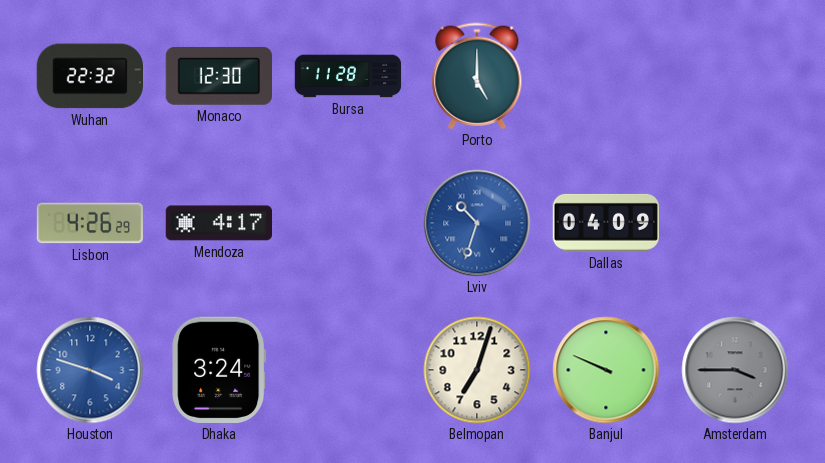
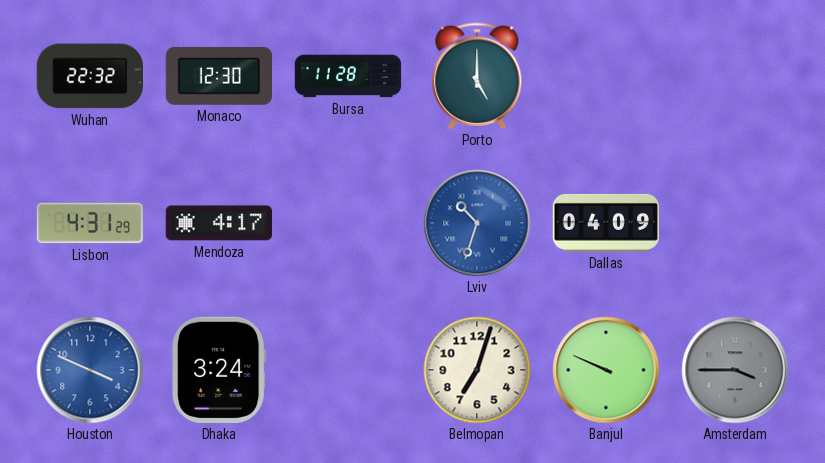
Lisbon: 4:26 -> 4:31
Houston: 3:48 -> 3:49
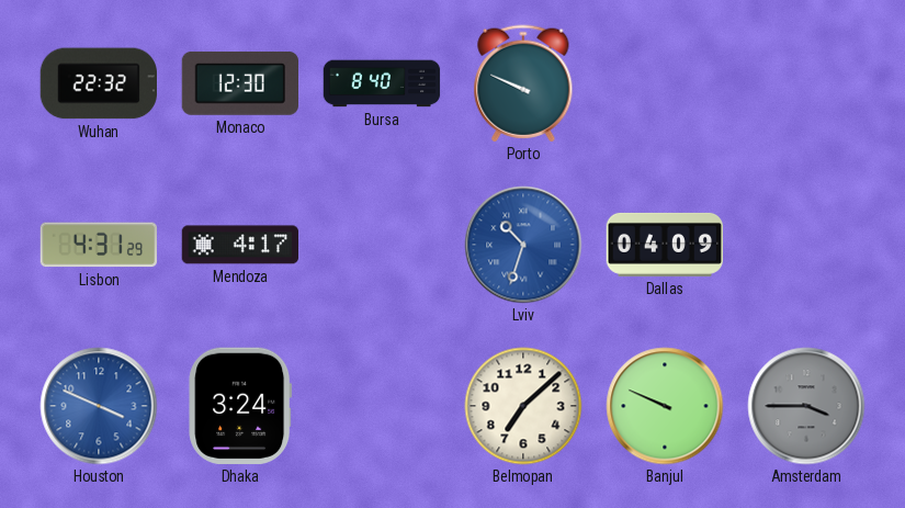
Bursa: 11:28 -> 8:40
Porto: 5:00 -> 9:49
Belmopan: 7:03 -> 7:08
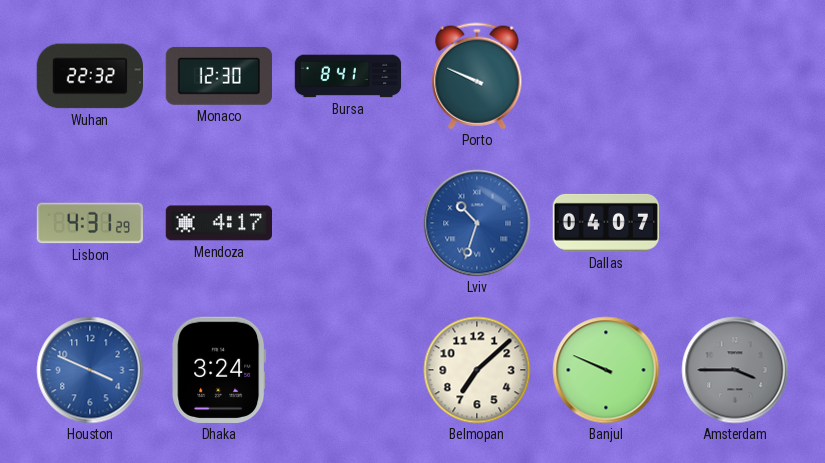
Bursa: 8:40 -> 8:41
Dallas: 04:09 -> 04:07
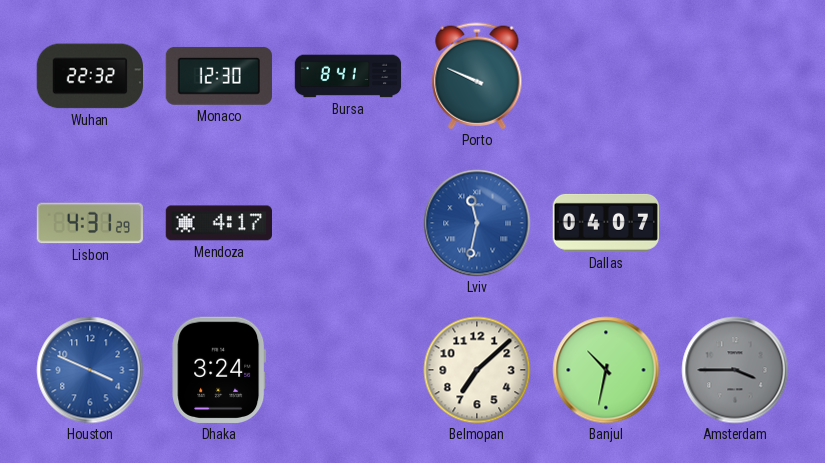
Lviv: 10:33 -> 11:32
Banjul: 9:49 -> 10:32
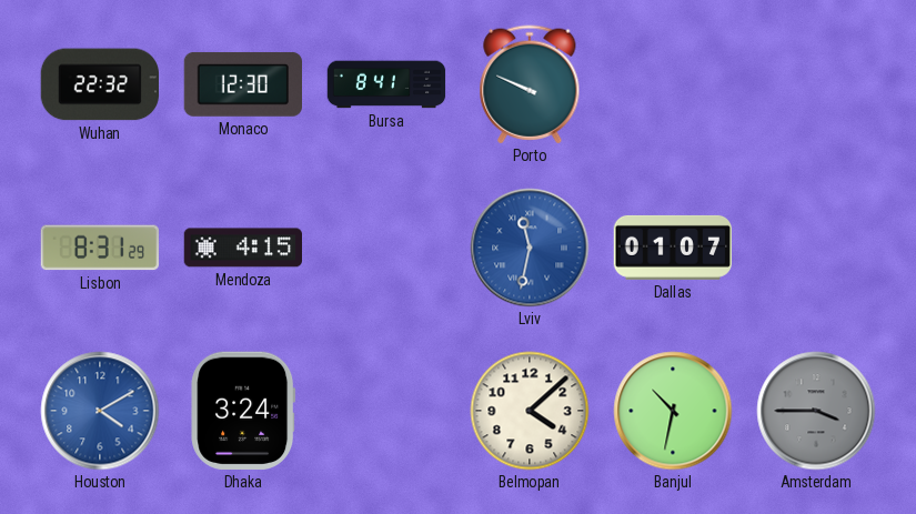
Lisbon: 4:31 -> 8:31
Mendoza: 4:17 -> 4:15
Dallas: 04:07 -> 01:07
Houston: 3:49 -> 4:10
Belmopan: 7:08 -> 4:08
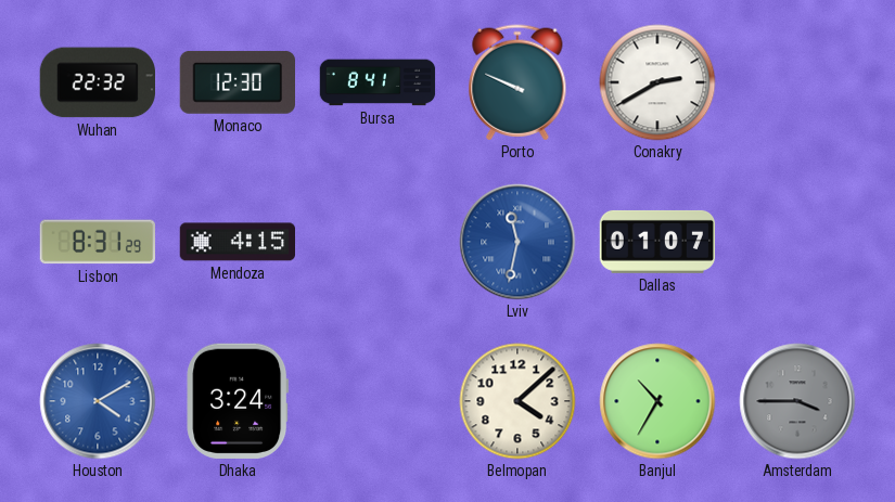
Conakry: none -> 2:40
Banjul: 10:32 -> 10:35
